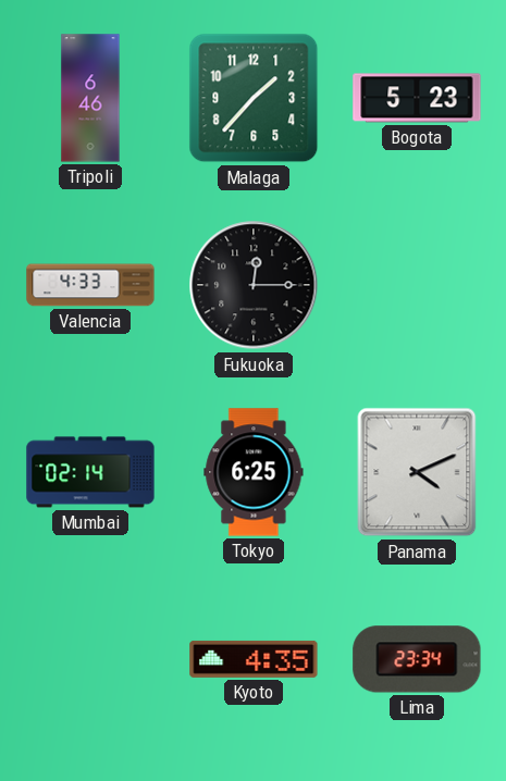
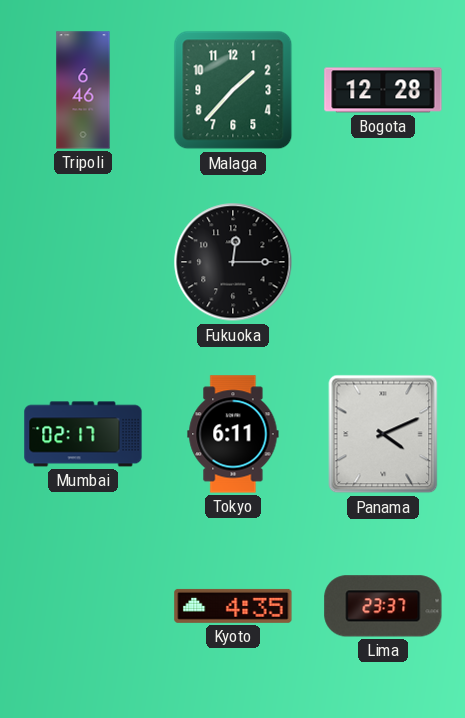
Bogota: 5:23 -> 12:28
Valencia: 4:33 -> none
Mumbai: 02:14 -> 02:17
Tokyo: 6:25 -> 6:11
Lima: 23:34 -> 23:37
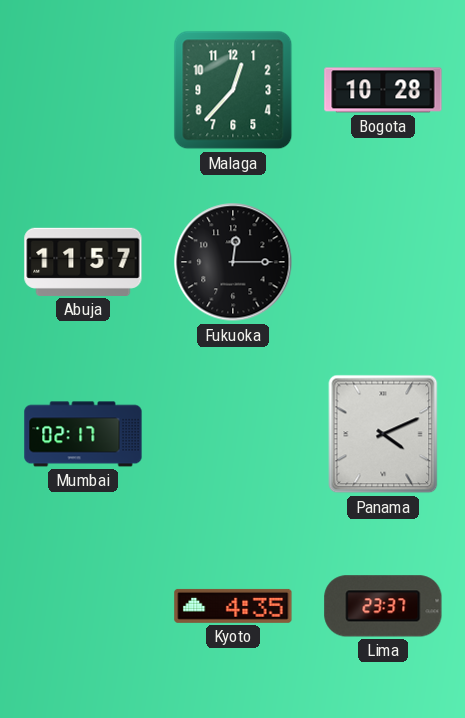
Tripoli: 6:46 -> none
Malaga: 1:37 -> 12:37
Bogota: 12:28 -> 10:28
Abuja: none -> 11:57
Tokyo: 6:11 -> none
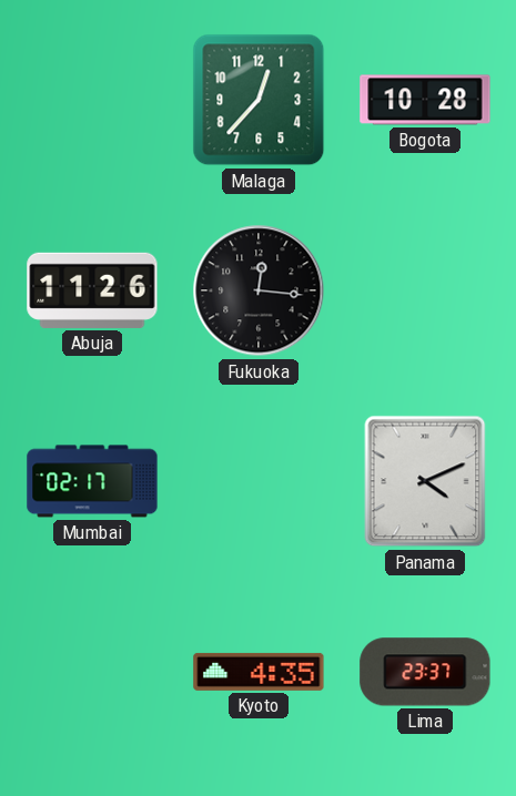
Abuja: 11:57 -> 11:26
Fukuoka: 12:15 -> 12:16
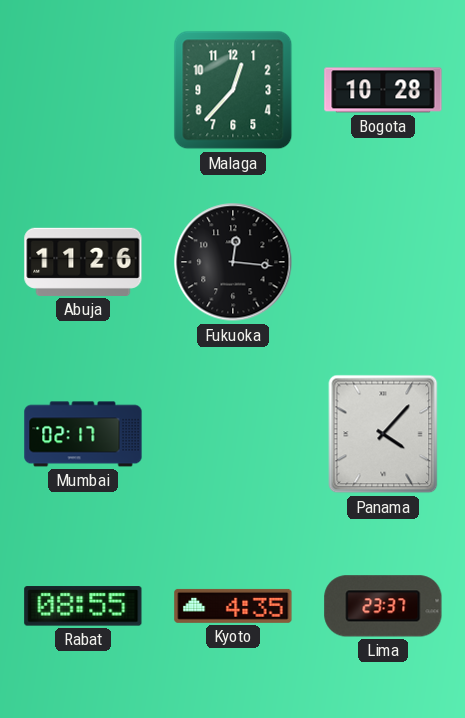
Panama: 4:11 -> 4:07
Rabat: none -> 08:55
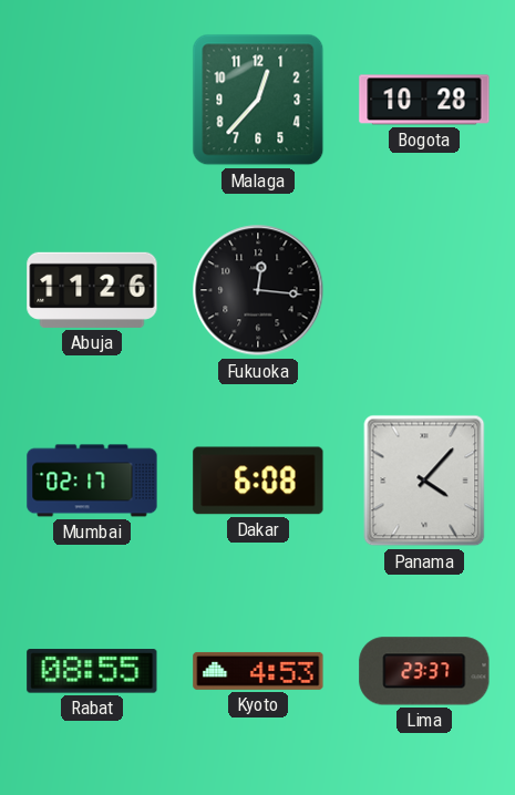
Dakar: none -> 6:08
Kyoto: 4:35 -> 4:53
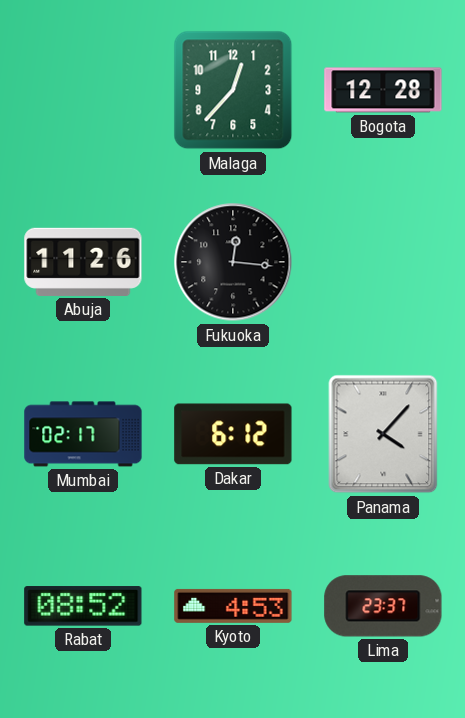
Bogota: 10:28 -> 12:28
Dakar: 6:08 -> 6:12
Rabat: 08:55 -> 08:52
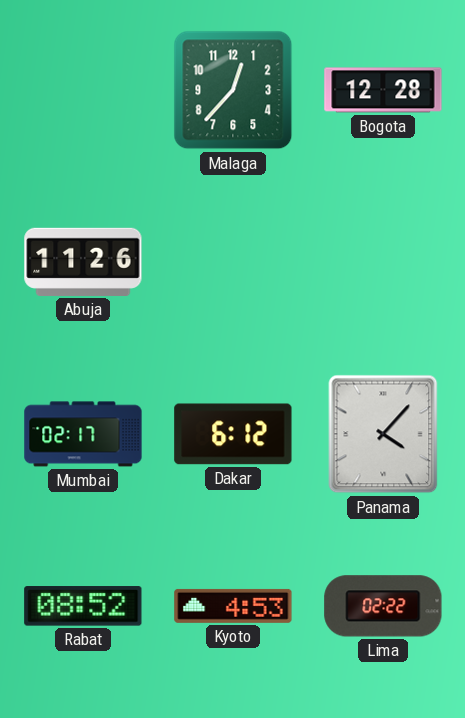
Fukuoka: 12:16 -> none
Lima: 23:37 -> 02:22
